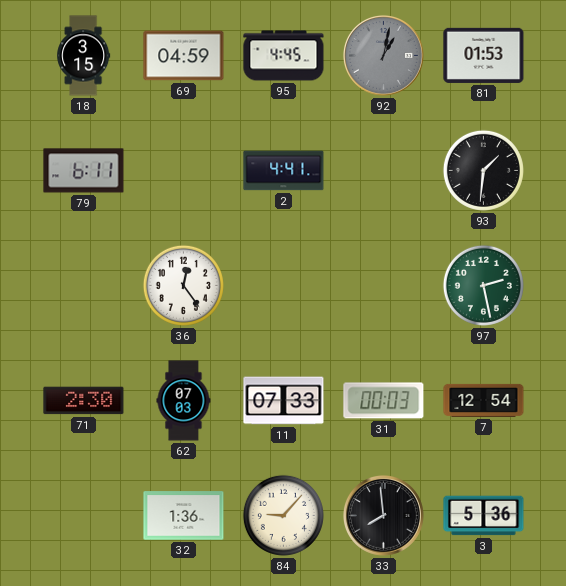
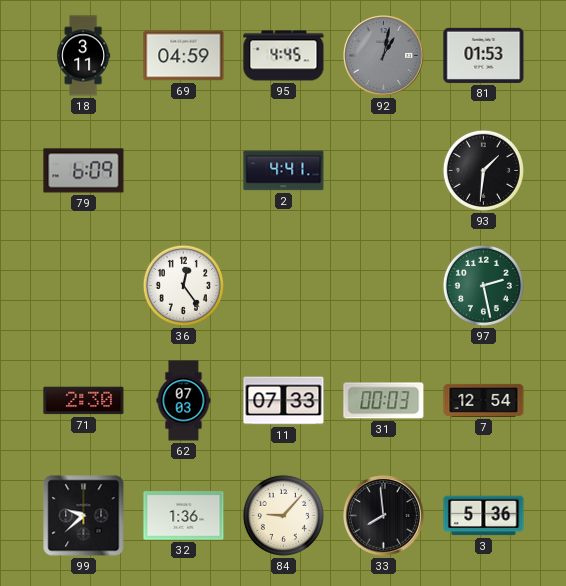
18: 3:15 -> 3:11
79: 6:11 -> 6:09
99: none -> 9:38
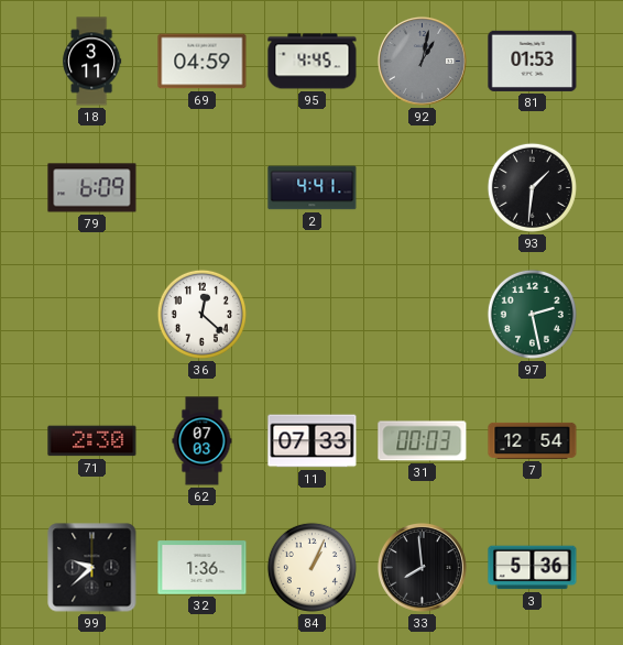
36: 12:24 -> 12:22
84: 9:07 -> 1:04
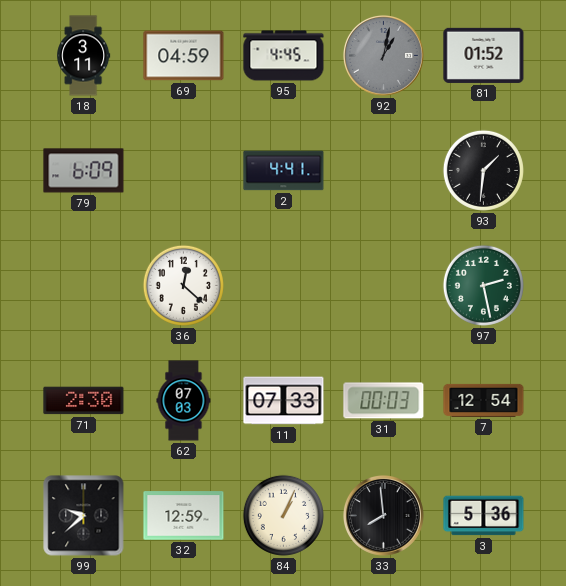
81: 01:53 -> 01:52
32: 1:36 -> 12:59
